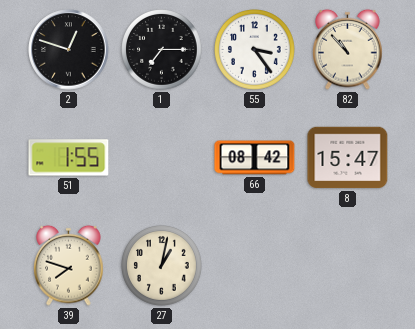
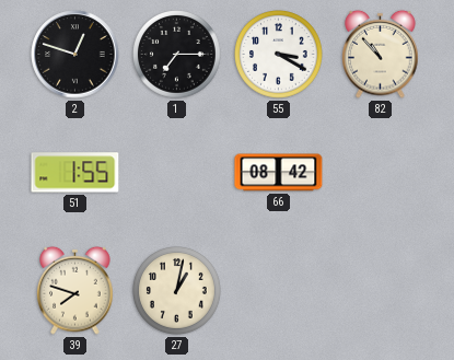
55: 3:24 -> 3:20
8: 15:47 -> none
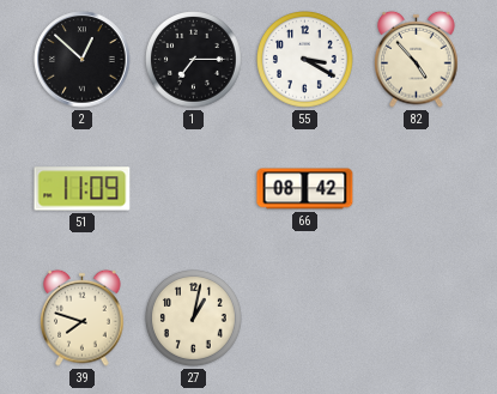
2: 12:48 -> 12:52
82: 10:53 -> 4:53
51: 1:55 -> 11:09
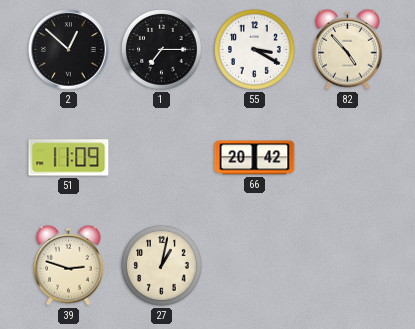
66: 08:42 -> 20:42
39: 7:48 -> 2:48
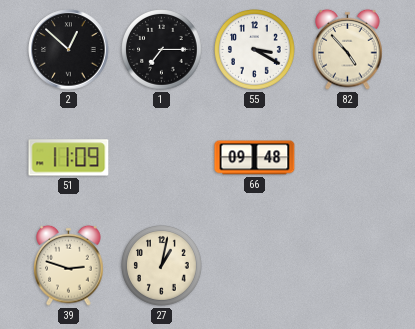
66: 20:42 -> 09:48
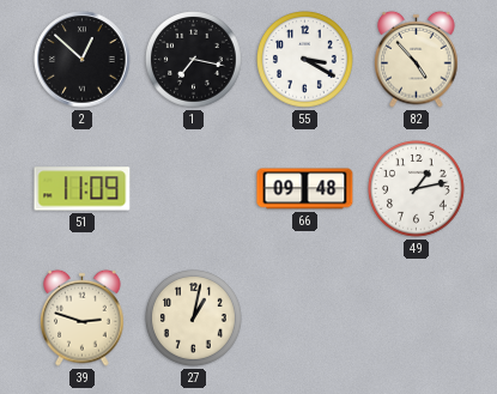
1: 7:15 -> 7:17
49: none -> 1:13
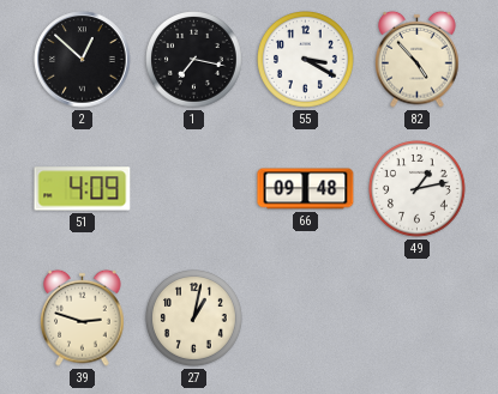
51: 11:09 -> 4:09
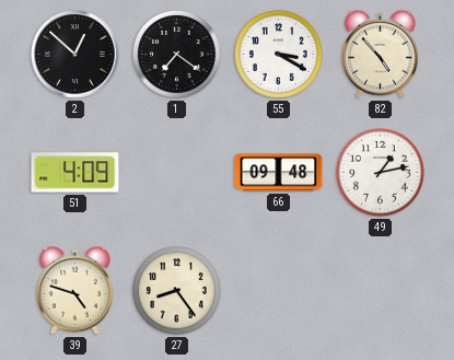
1: 7:17 -> 7:21
39: 2:48 -> 4:48
27: 1:02 -> 8:24
